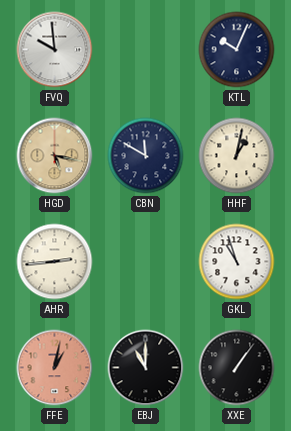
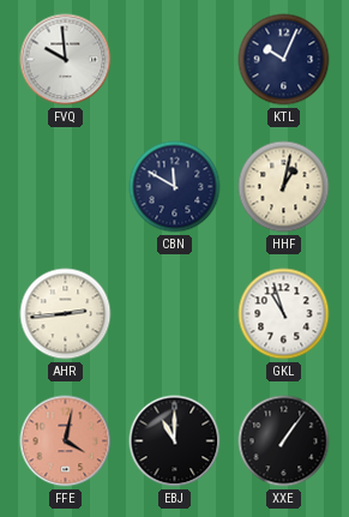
HGD: 5:17 -> none
FFE: 1:02 -> 4:02
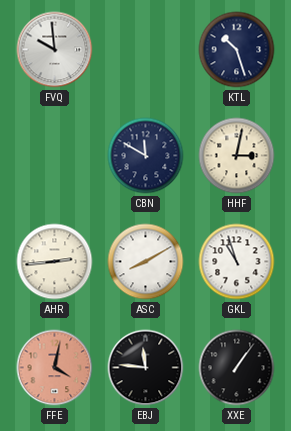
KTL: 10:04 -> 10:27
HHF: 1:02 -> 3:02
ASC: none -> 8:10
EBJ: 11:00 -> 11:46
